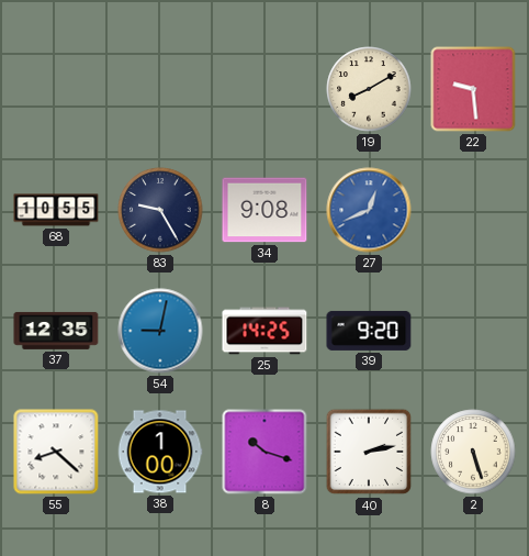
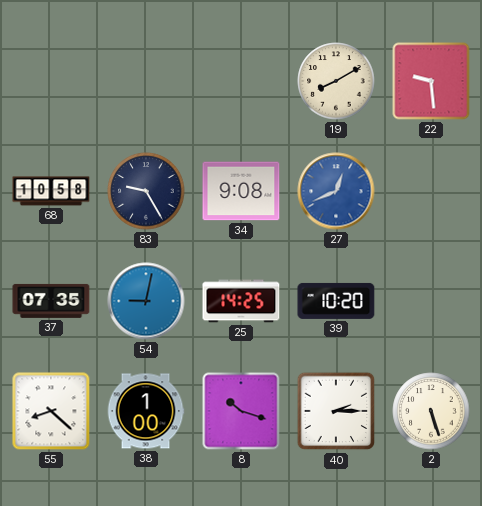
68: 10:55 -> 10:58
37: 12:35 -> 07:35
39: 9:20 -> 10:20
40: 2:13 -> 2:15
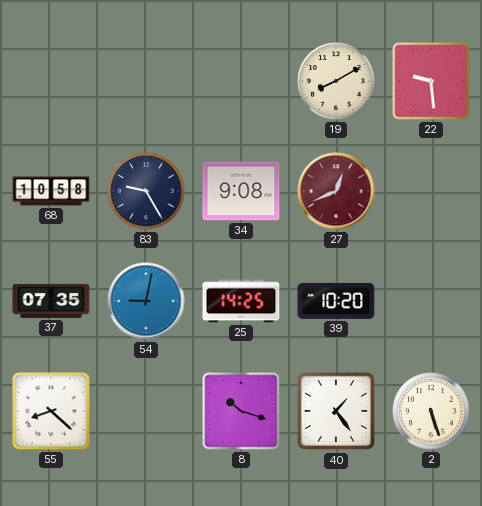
27 dial: blue -> burgundy
38: 1:00 -> none
40: 2:15 -> 1:24
